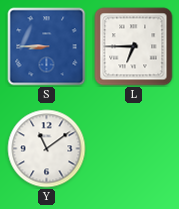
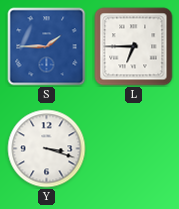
S: 8:45 -> 1:45
Y: 11:09 -> 3:18
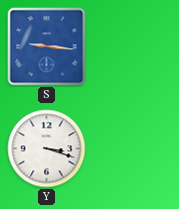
S: 1:45 -> 9:16
L: 6:45 -> none
